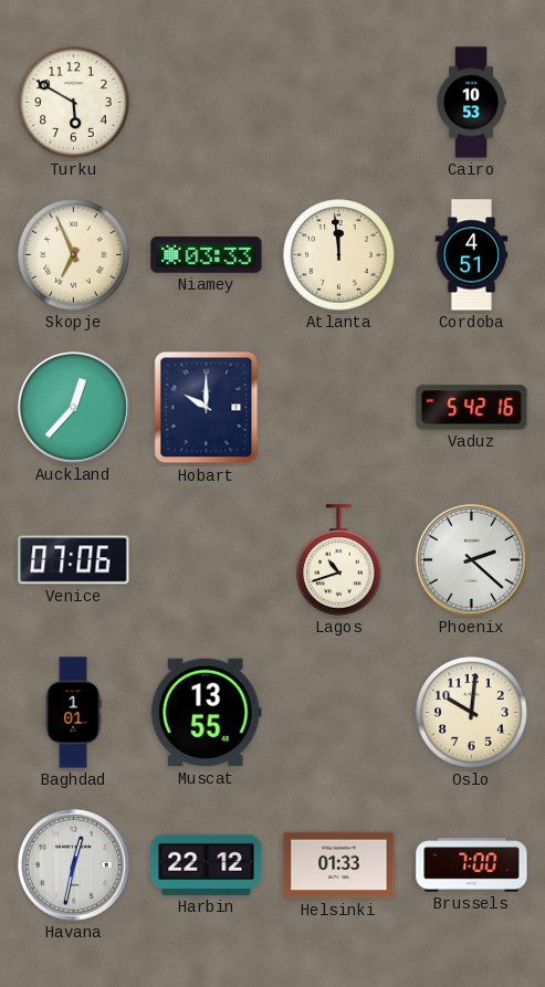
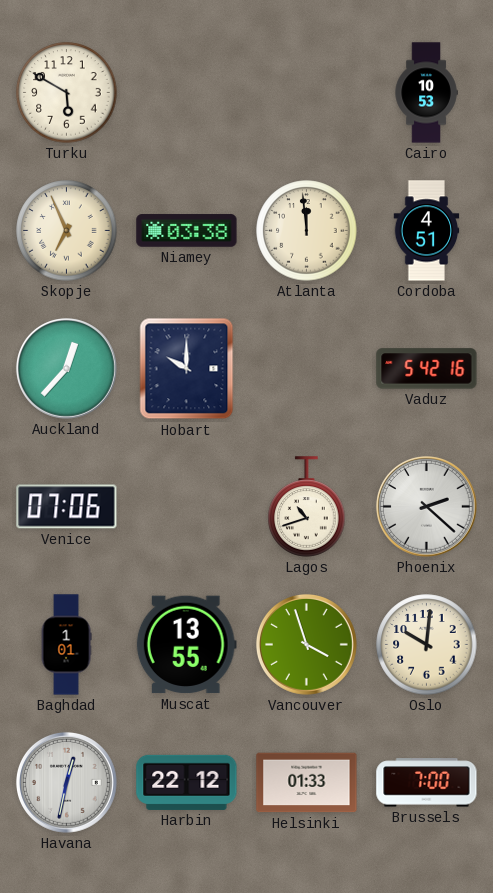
Niamey: 03:33 -> 03:38
Vancouver: none -> 3:57
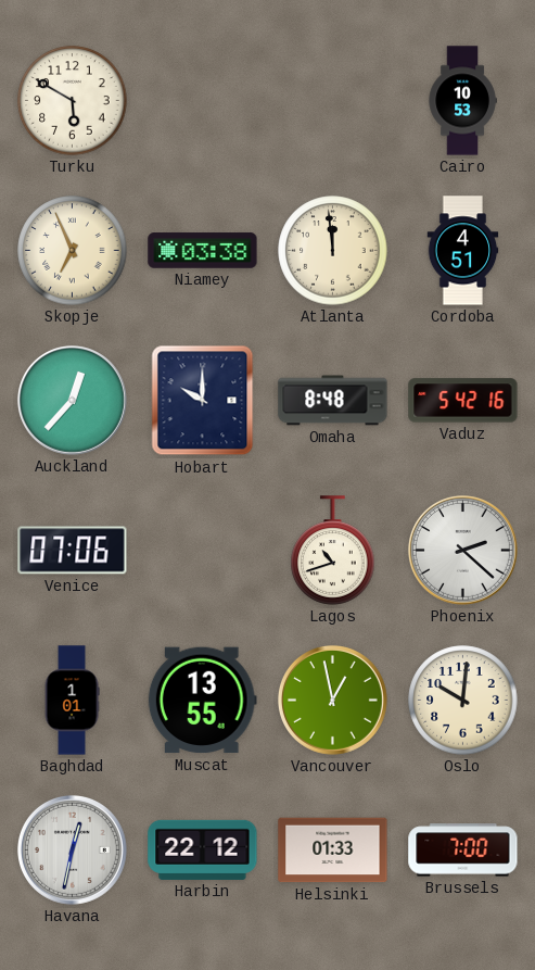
Omaha: none -> 8:48
Vancouver: 3:57 -> 12:58
